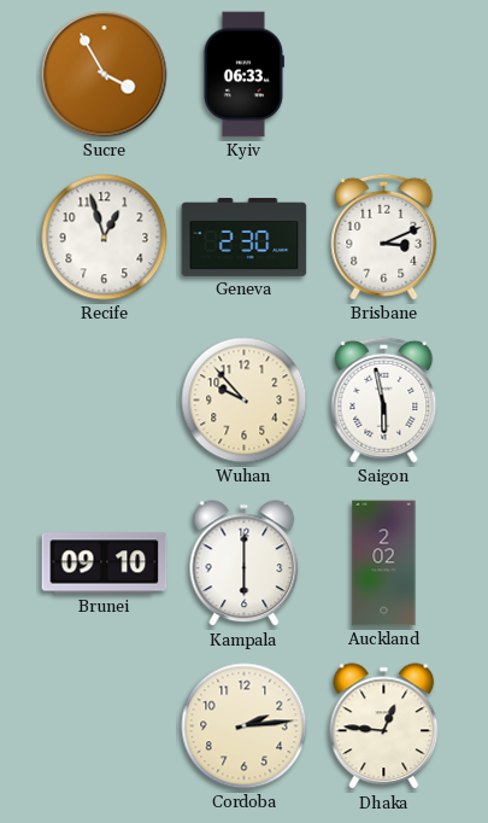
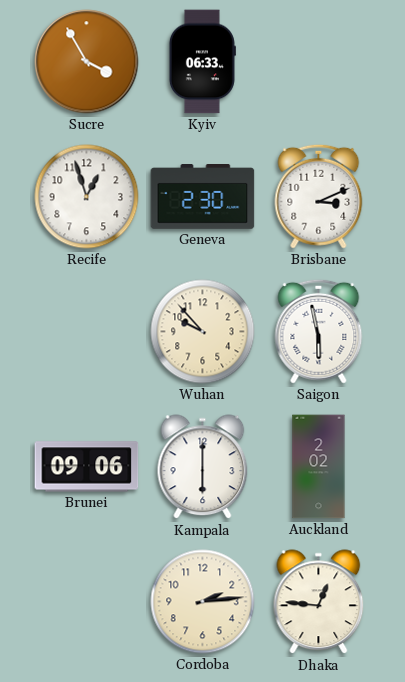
Brunei: 09:10 -> 09:06
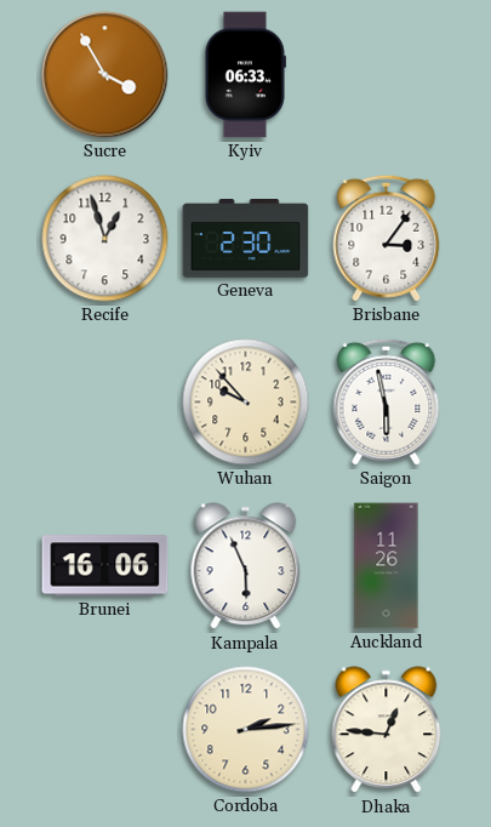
Brisbane: 3:11 -> 3:06
Brunei: 09:06 -> 16:06
Kampala: 6:00 -> 5:56
Auckland: 2:02 -> 11:26
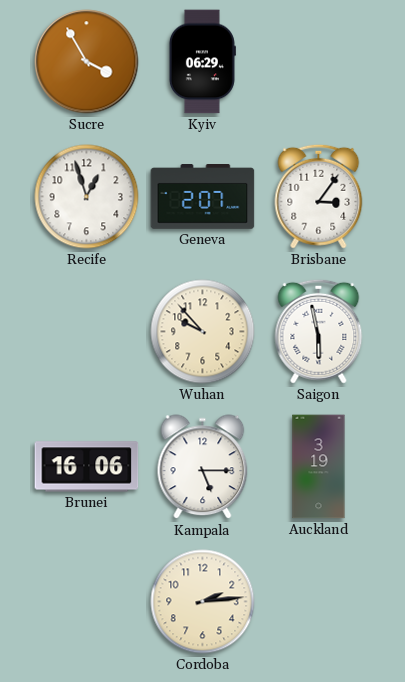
Kyiv: 06:33 -> 06:29
Geneva: 2:30 -> 2:07
Kampala: 5:56 -> 5:15
Auckland: 11:26 -> 3:19
Dhaka: 12:46 -> none
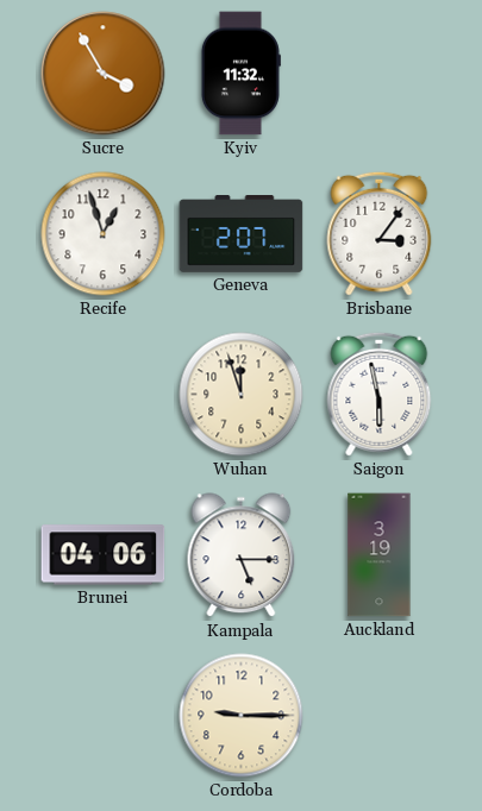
Kyiv: 06:29 -> 11:32
Wuhan: 9:53 -> 11:57
Brunei: 16:06 -> 04:06
Cordoba: 2:14 -> 9:15
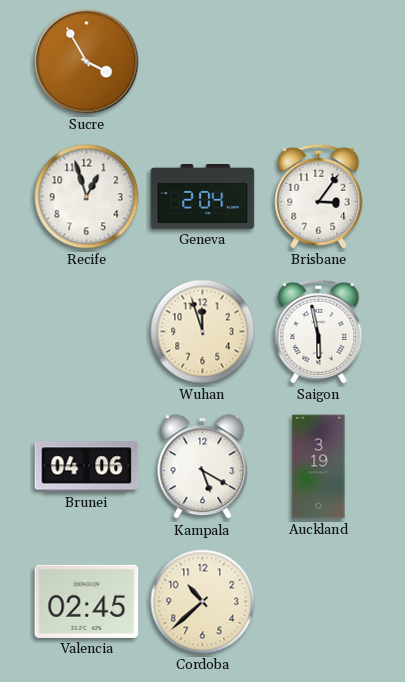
Kyiv: 11:32 -> none
Geneva: 2:07 -> 2:04
Kampala: 5:15 -> 5:20
Valencia: none -> 02:45
Cordoba: 9:15 -> 10:38
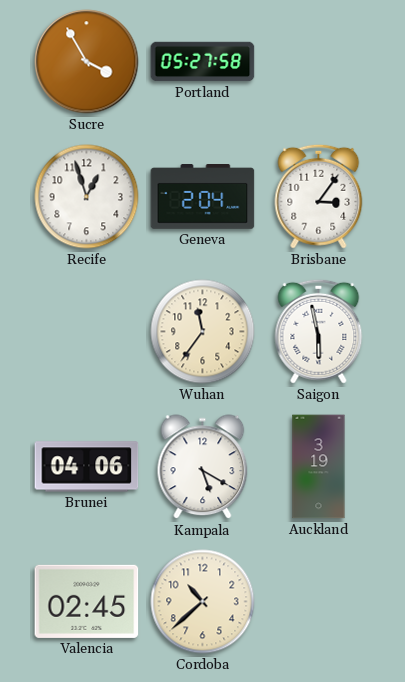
Portland: none -> 05:27
Wuhan: 11:57 -> 11:36
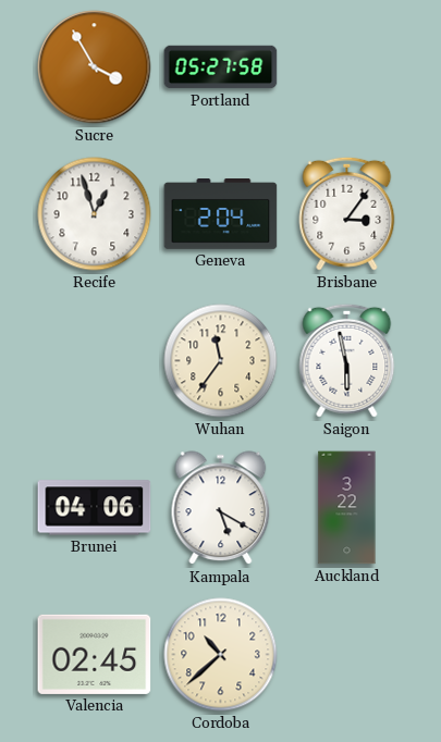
Auckland: 3:19 -> 3:22
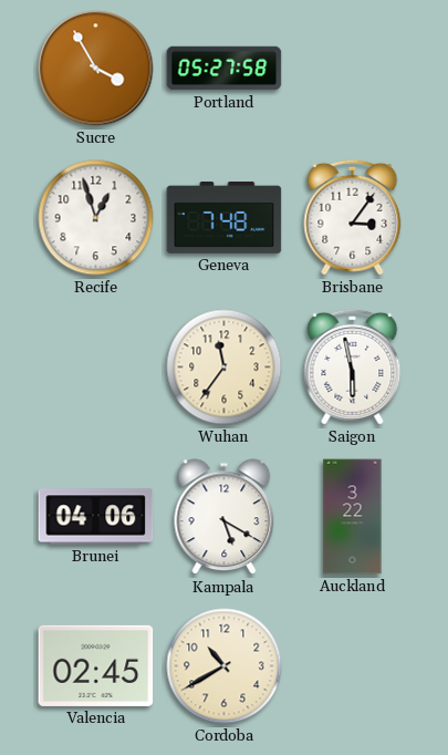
Geneva: 2:04 -> 7:48
Cordoba: 10:38 -> 10:40
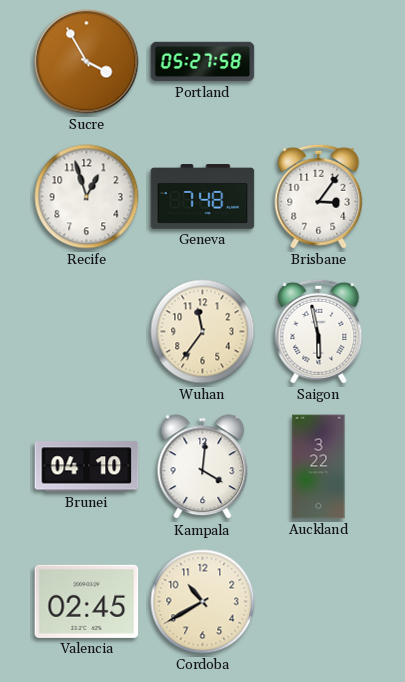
Brunei: 04:06 -> 04:10
Kampala: 5:20 -> 4:01
